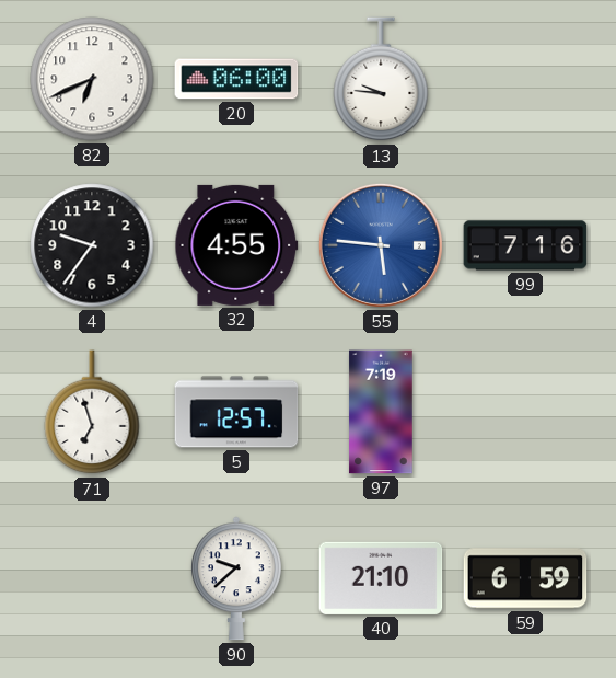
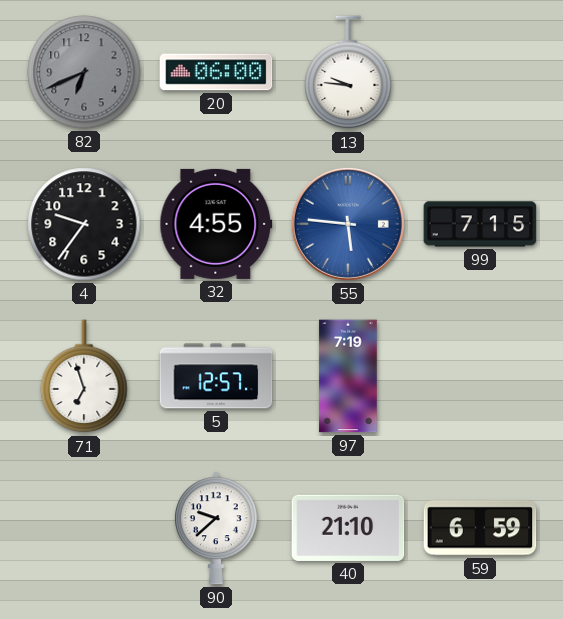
82 dial: white -> grey
99: 7:16 -> 7:15
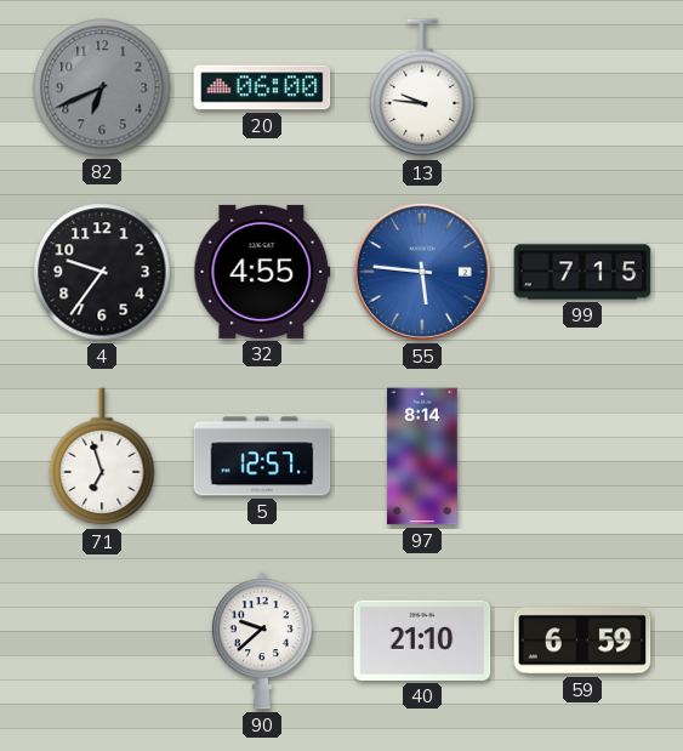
97: 7:19 -> 8:14
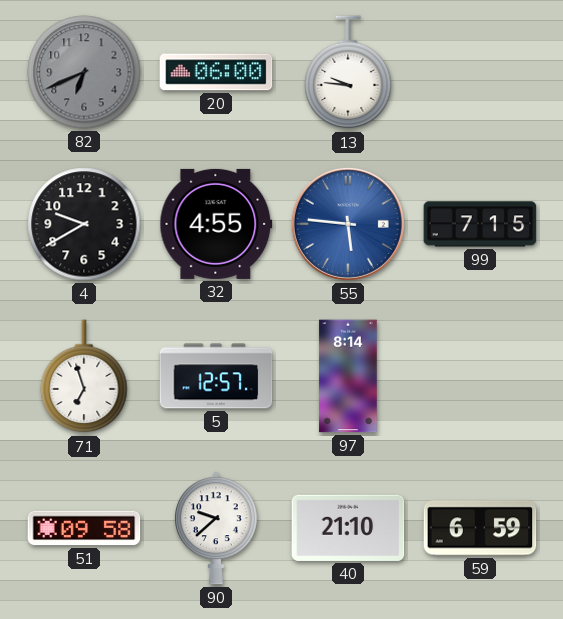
4: 9:36 -> 9:40
51: none -> 09:58
